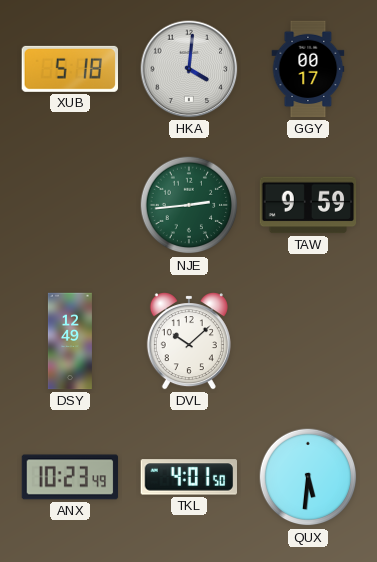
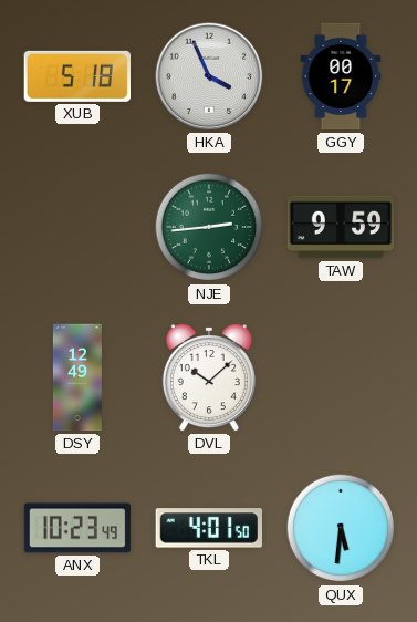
HKA: 4:01 -> 3:56
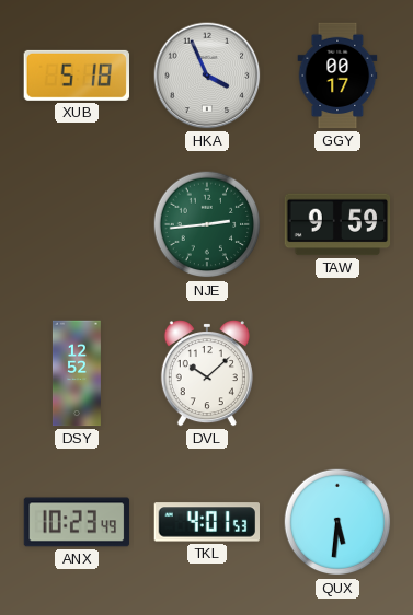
DSY: 12:49 -> 12:52
TKL: 4:01:50 -> 4:01:53
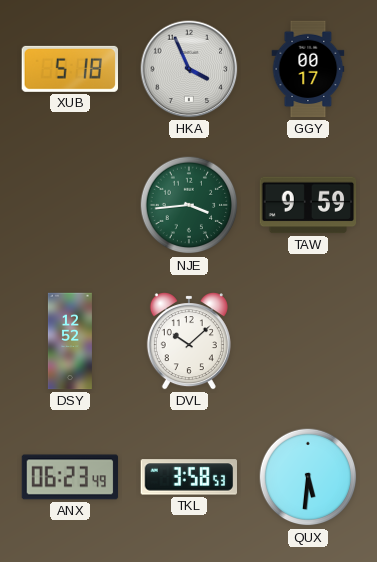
NJE: 2:44 -> 3:44
ANX: 10:23 -> 06:23
TKL: 4:01 -> 3:58
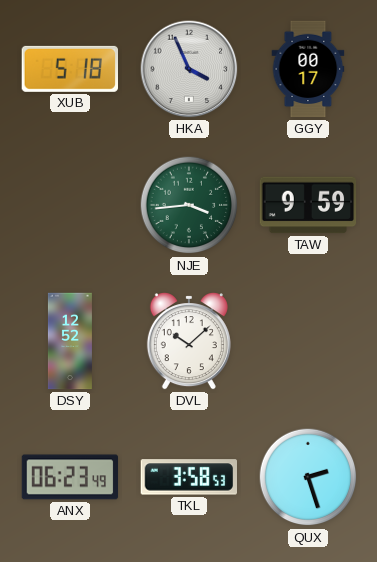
QUX: 5:31 -> 2:27
